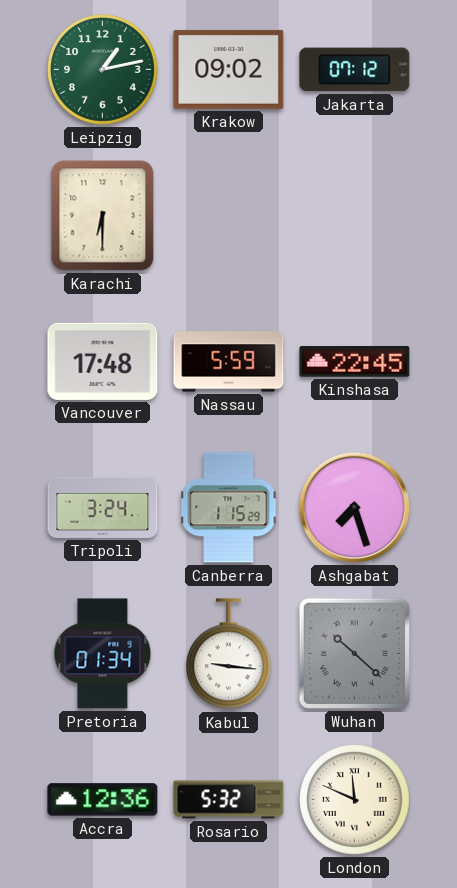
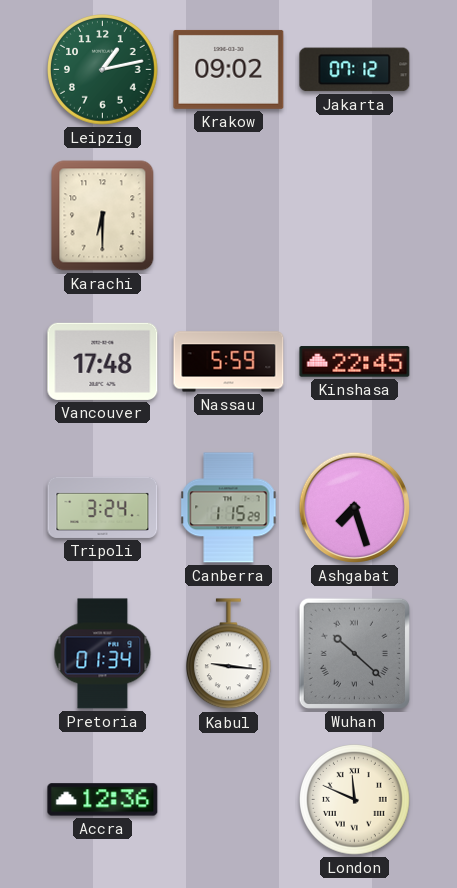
Rosario: 5:32 -> none
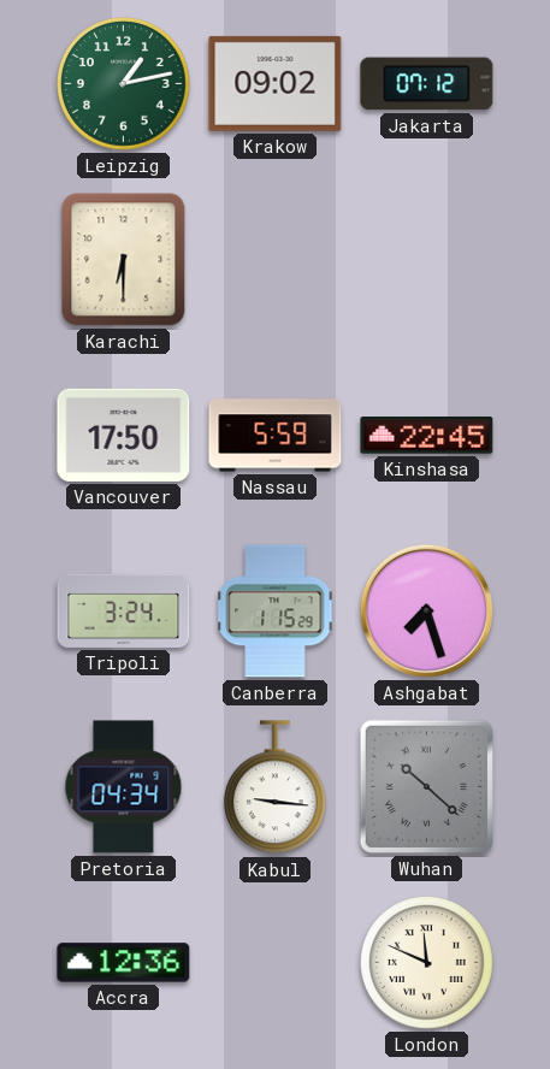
Vancouver: 17:48 -> 17:50
Pretoria: 01:34 -> 04:34
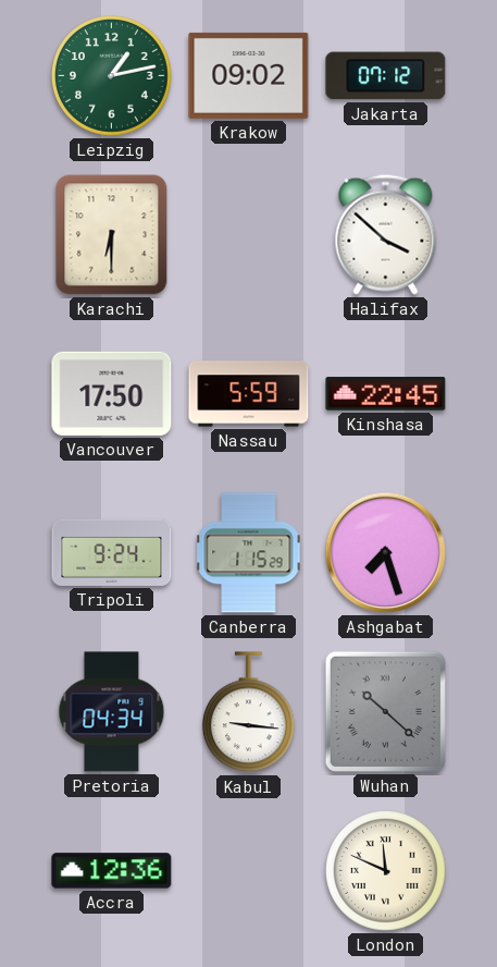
Halifax: none -> 3:52
Tripoli: 3:24 -> 9:24
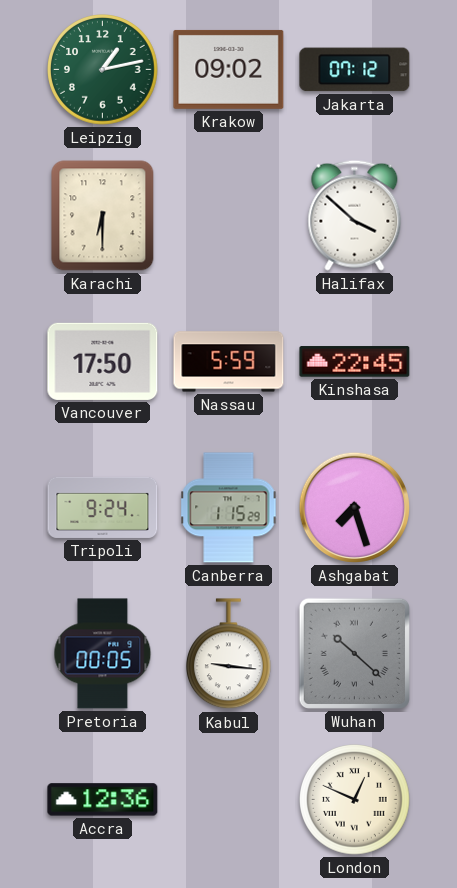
Pretoria: 04:34 -> 00:05
London: 11:49 -> 12:49
